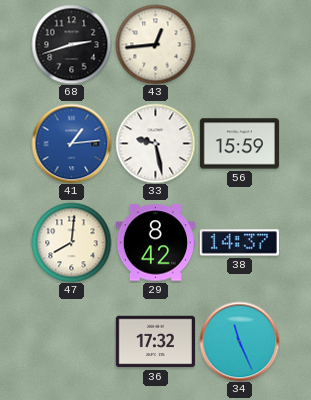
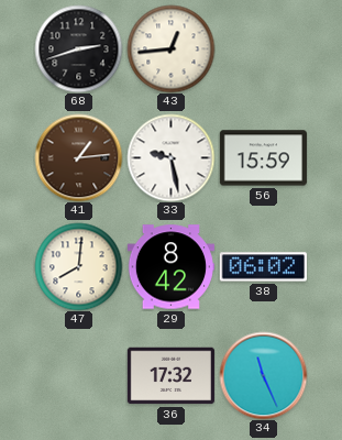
41 dial: blue -> brown
38: 14:37 -> 06:02
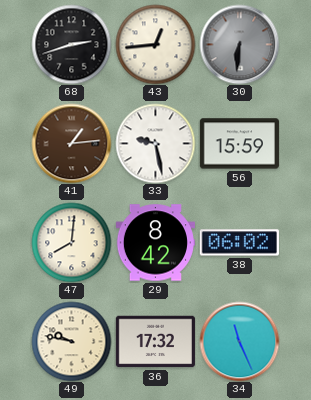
30: none -> 6:31
49: none -> 9:47
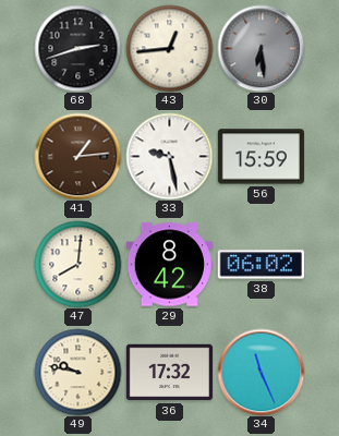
30: 6:31 -> 6:29
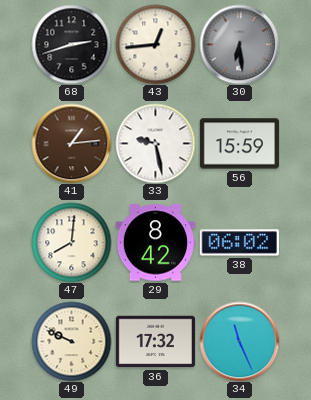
49: 9:47 -> 9:49
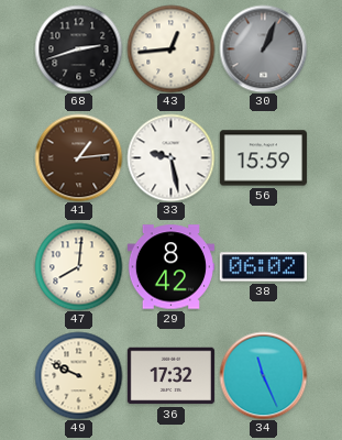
30: 6:29 -> 1:04
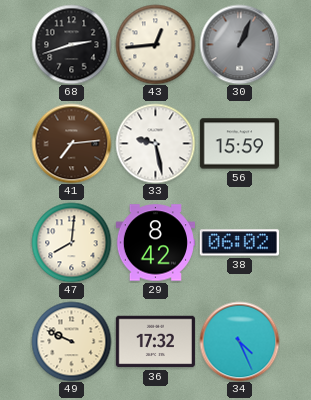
41: 1:14 -> 7:14
34: 11:26 -> 4:26
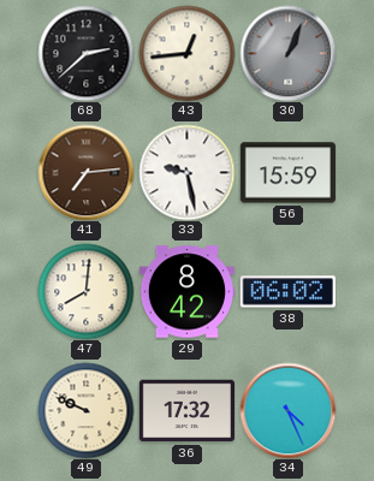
68: 2:42 -> 2:38
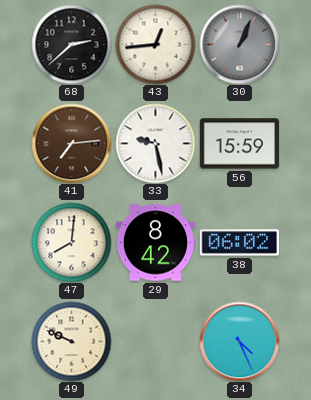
36: 17:32 -> none
